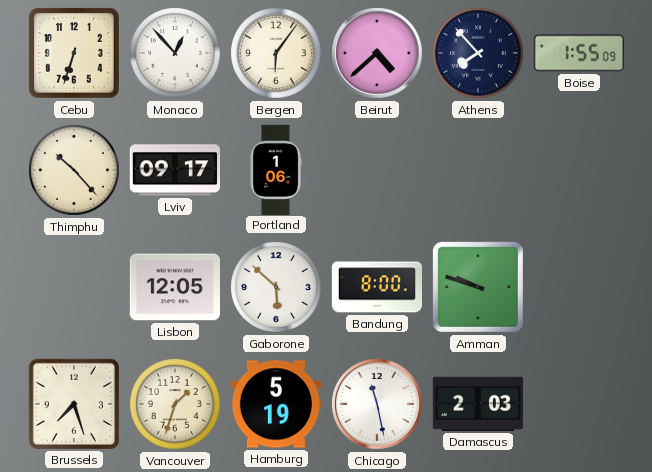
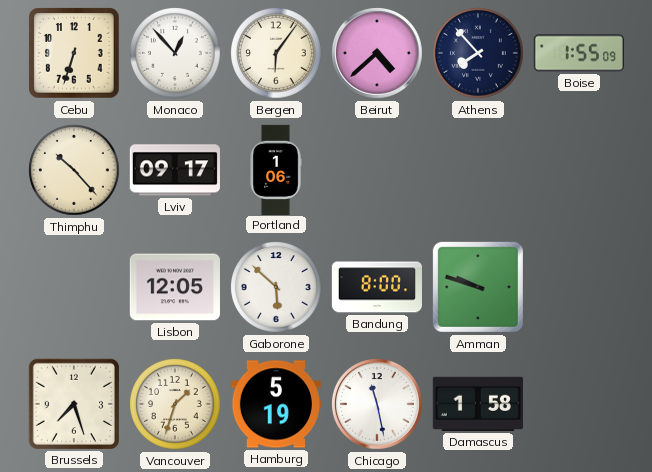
Damascus: 2:03 -> 1:58
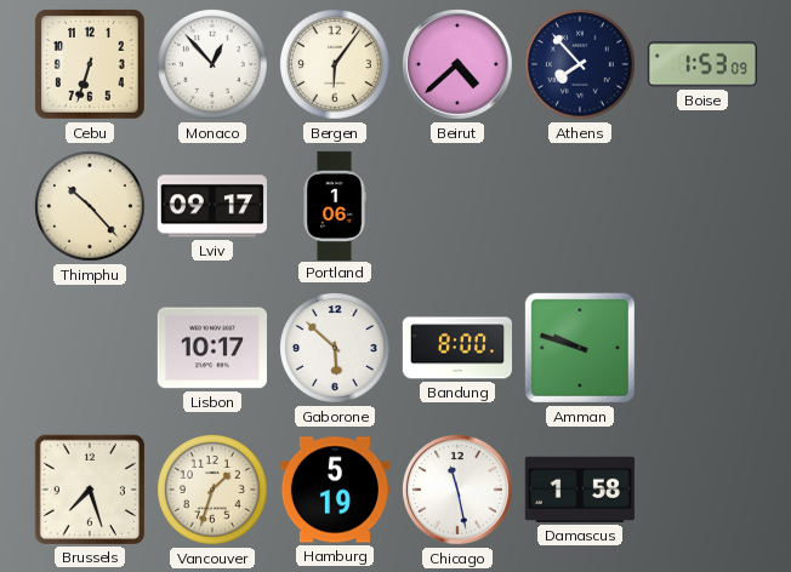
Boise: 1:55 -> 1:53
Lisbon: 12:05 -> 10:17
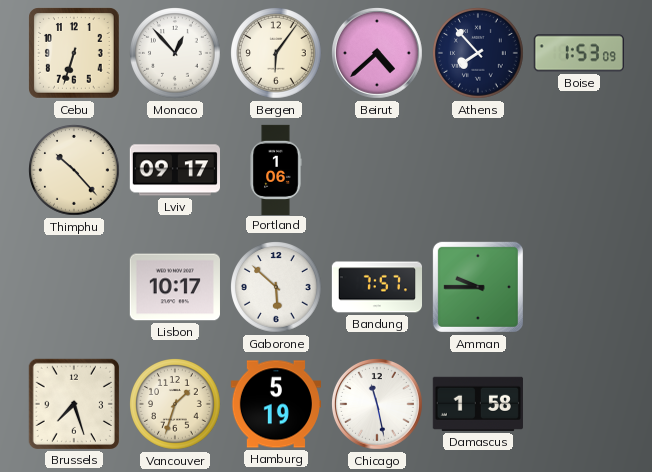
Bandung: 8:00 -> 7:57
Amman: 9:48 -> 9:45
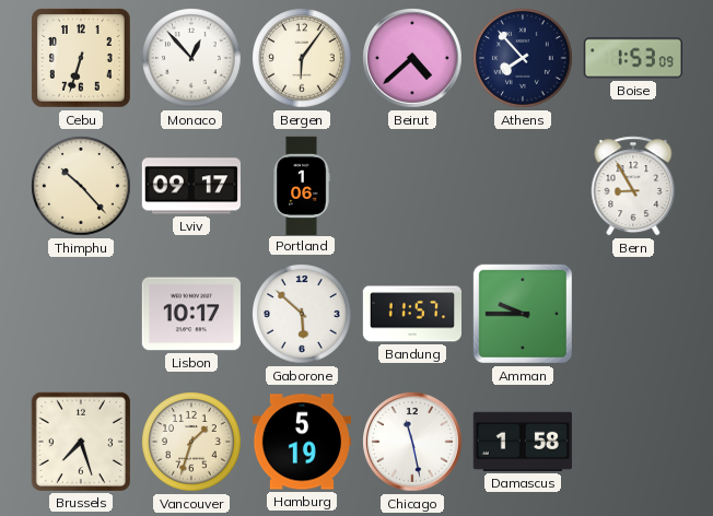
Bern: none -> 8:55
Bandung: 7:57 -> 11:57
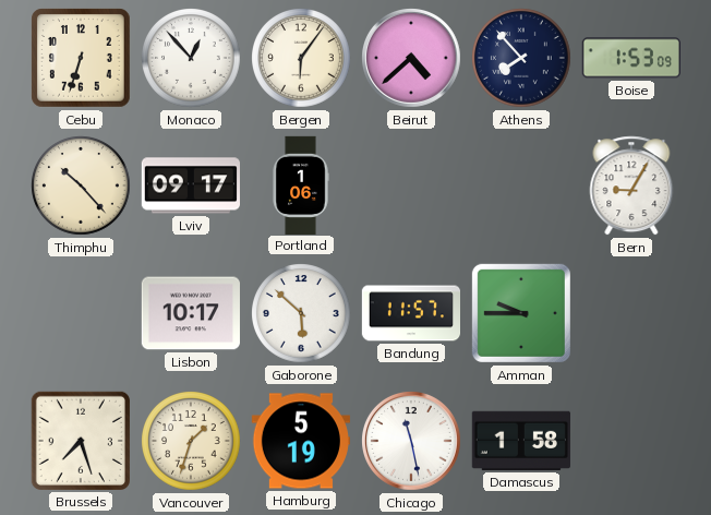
Bern: 8:55 -> 9:05
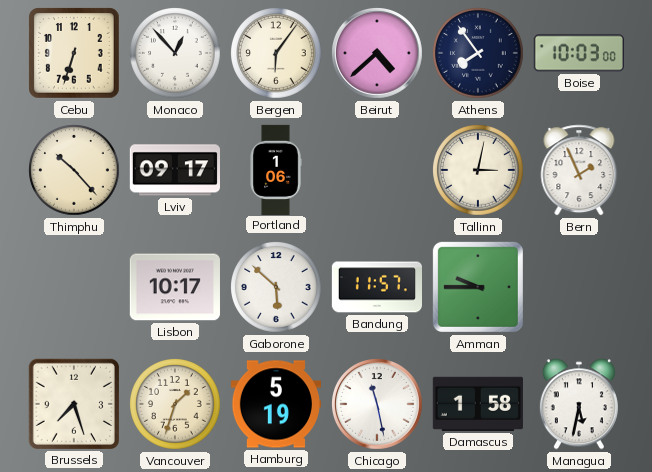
Athens: 7:53 -> 7:54
Boise: 1:53 -> 10:03
Tallinn: none -> 3:02
Bern: 9:05 -> 1:56
Managua: none -> 5:32
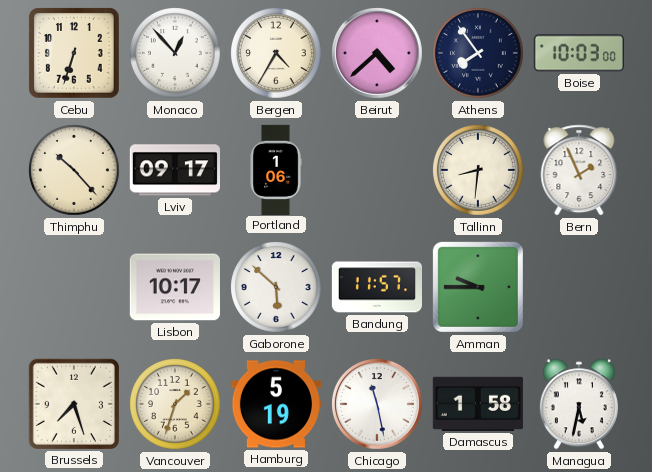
Bergen: 6:06 -> 4:35
Tallinn: 3:02 -> 8:31
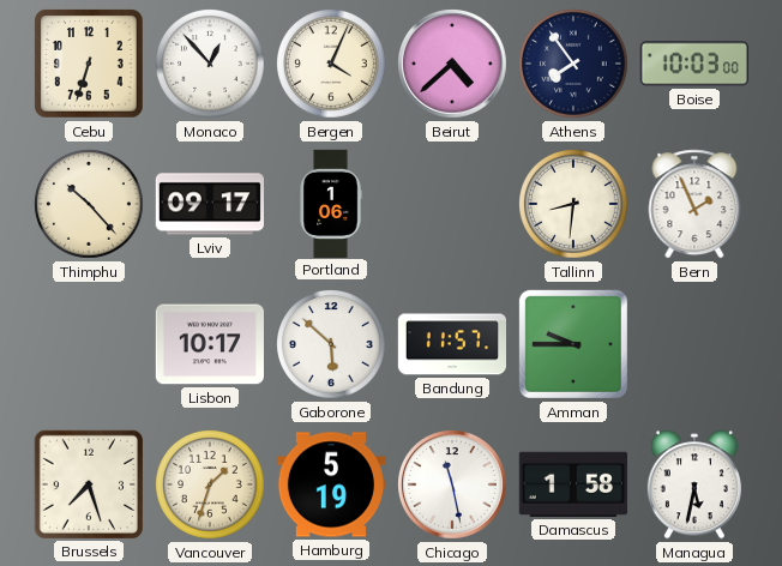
Bergen: 4:35 -> 4:04
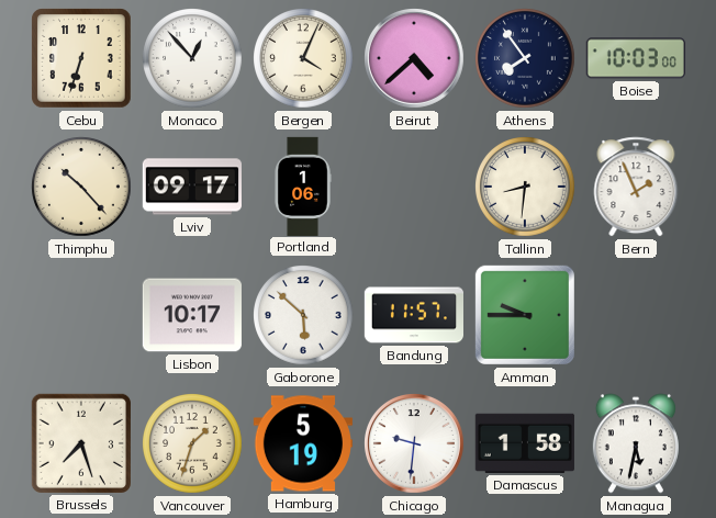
Chicago: 11:28 -> 9:31
